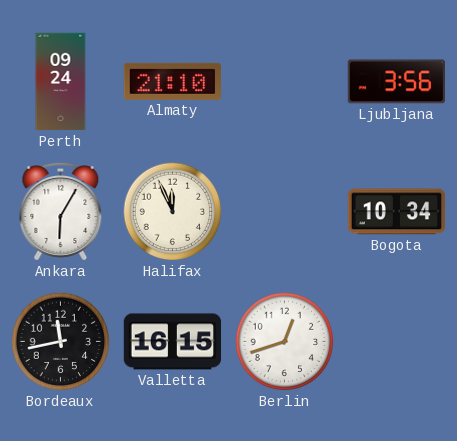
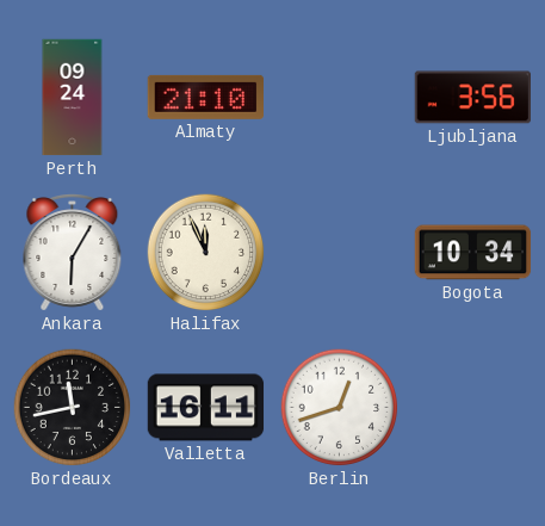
Valletta: 16:15 -> 16:11
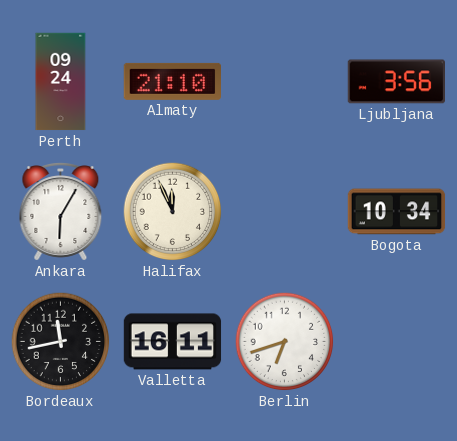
Berlin: 12:42 -> 6:42
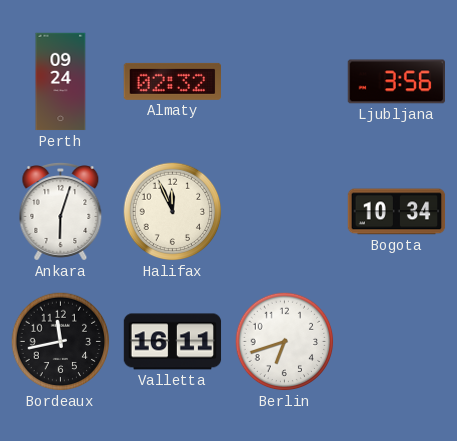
Almaty: 21:10 -> 02:32
Ankara: 6:05 -> 6:03
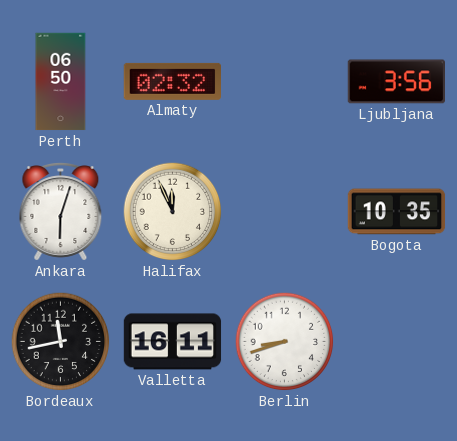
Perth: 09:24 -> 06:50
Bogota: 10:34 -> 10:35
Berlin: 6:42 -> 8:42
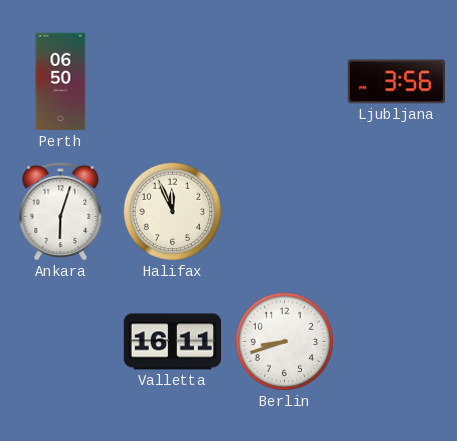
Almaty: 02:32 -> none
Bogota: 10:35 -> none
Bordeaux: 11:43 -> none
